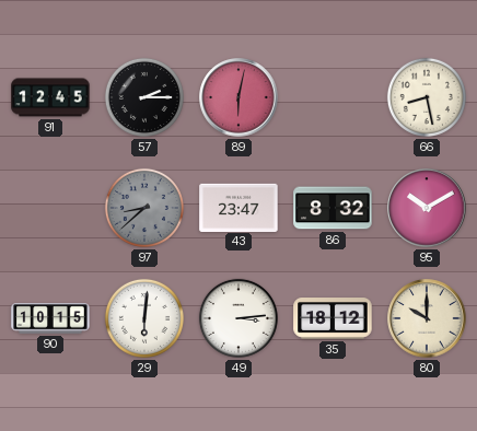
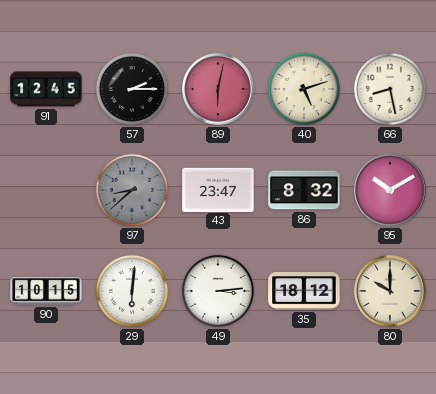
40: none -> 5:12
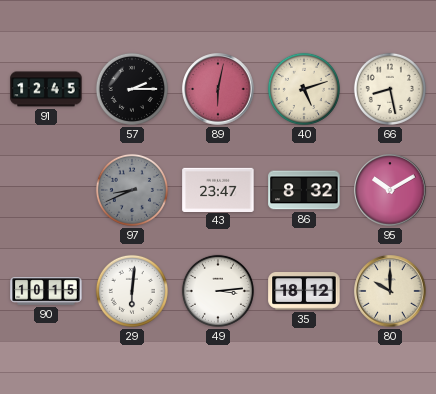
97: 8:38 -> 8:41
